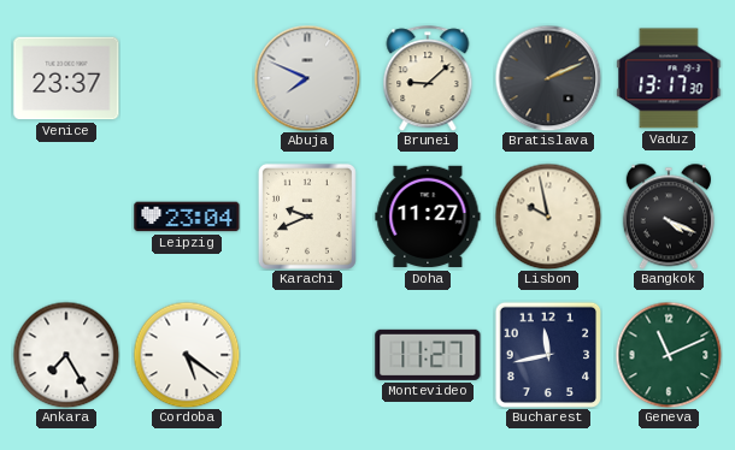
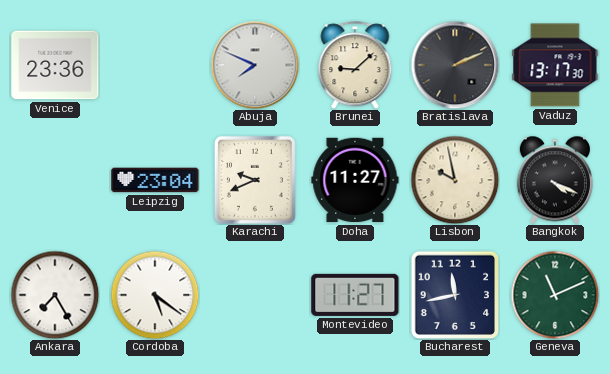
Venice: 23:37 -> 23:36
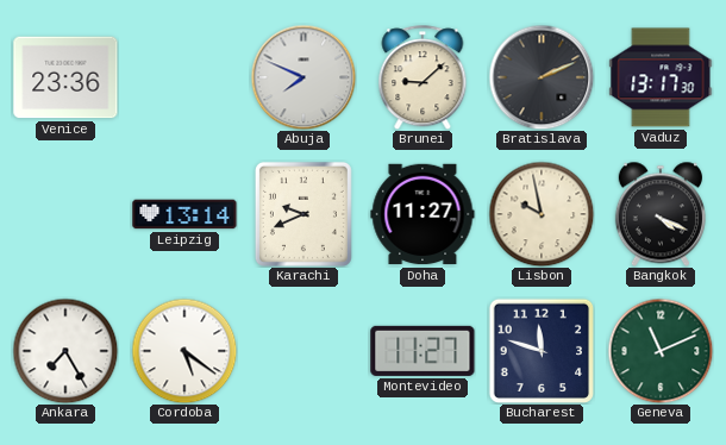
Leipzig: 23:04 -> 13:14
Bucharest: 11:43 -> 11:48
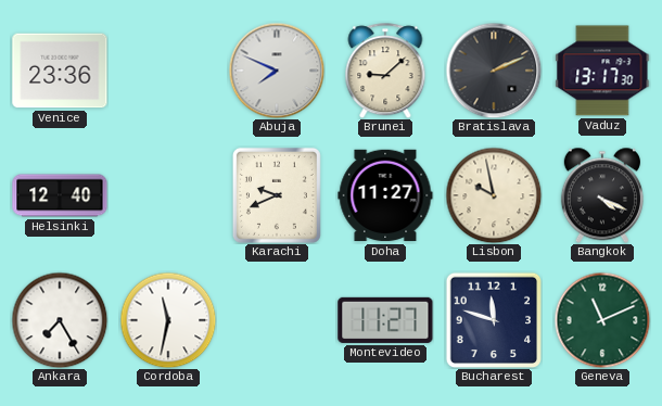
Helsinki: none -> 12:40
Leipzig: 13:14 -> none
Cordoba: 5:21 -> 11:32
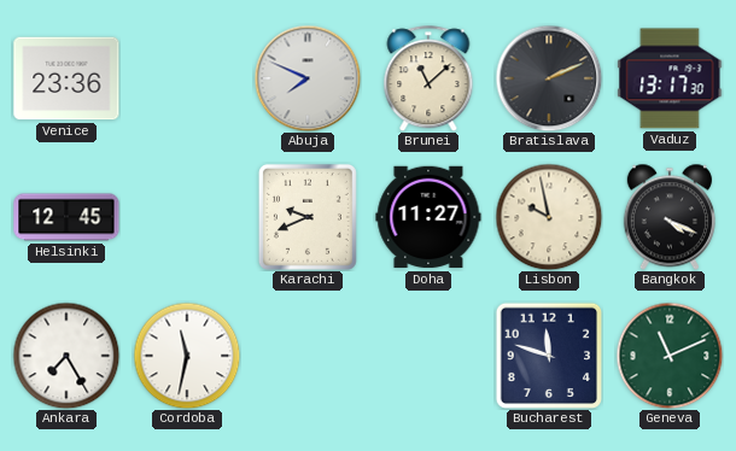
Brunei: 9:08 -> 11:08
Helsinki: 12:40 -> 12:45
Montevideo: 11:27 -> none
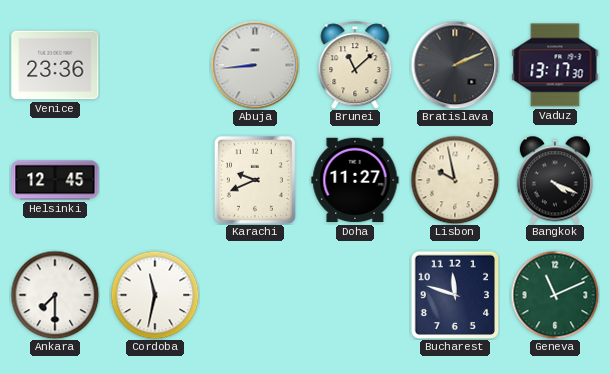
Abuja: 7:49 -> 8:44
Ankara: 7:25 -> 7:30
